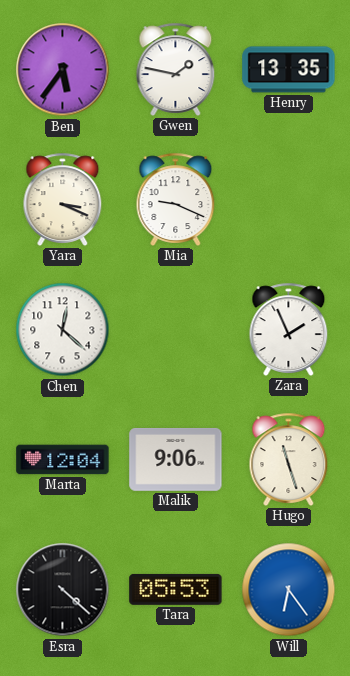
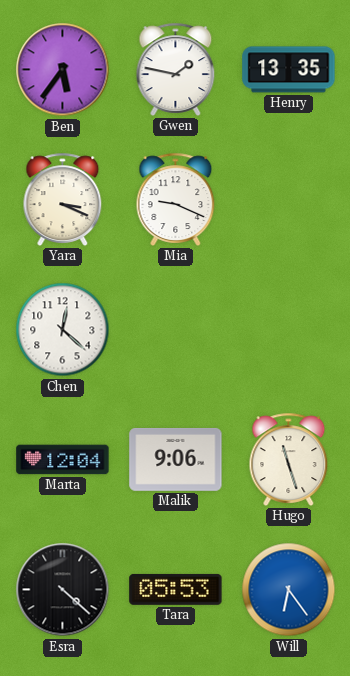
Zara: 1:56 -> none
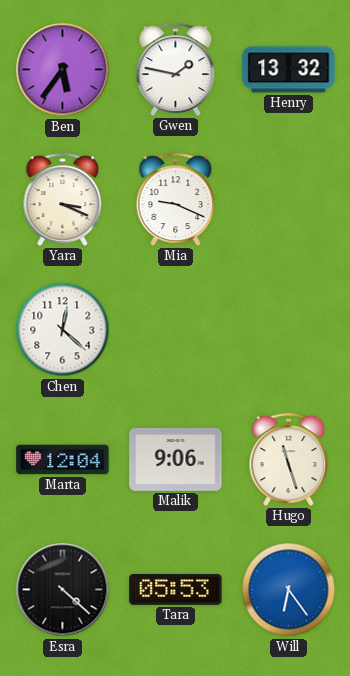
Henry: 13:35 -> 13:32
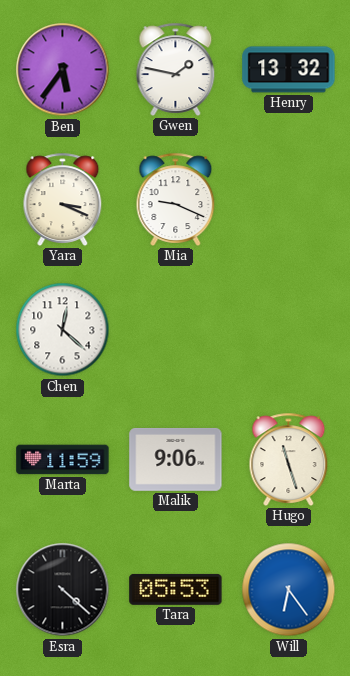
Marta: 12:04 -> 11:59
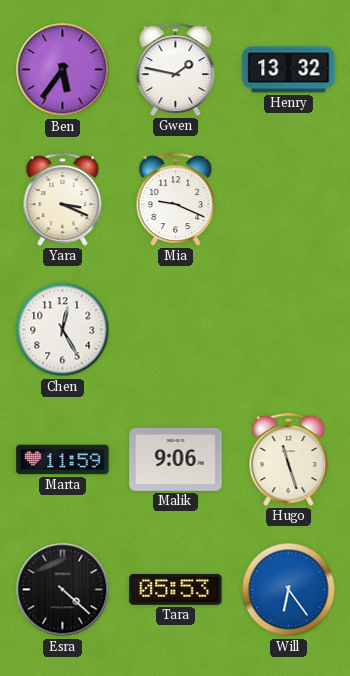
Chen: 12:22 -> 12:25
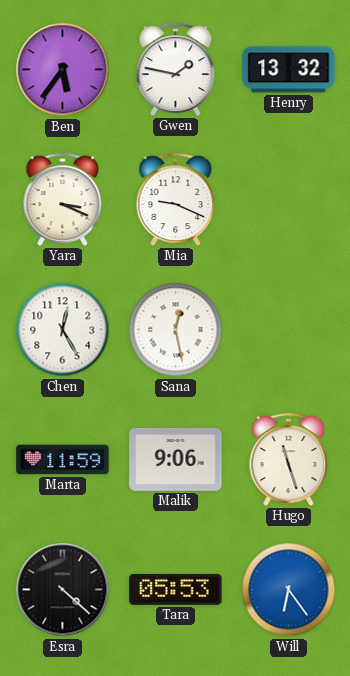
Sana: none -> 12:28
